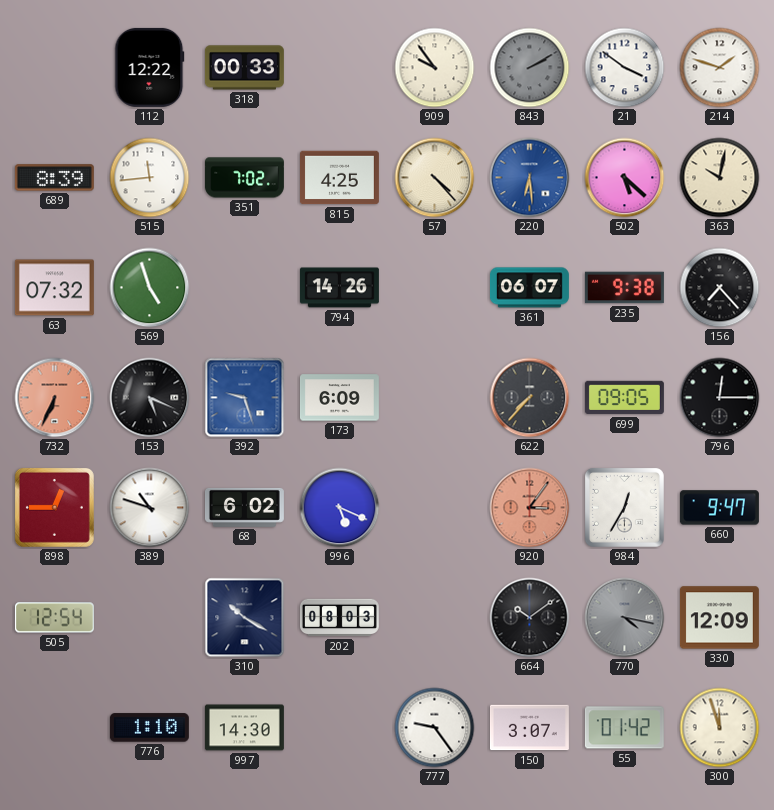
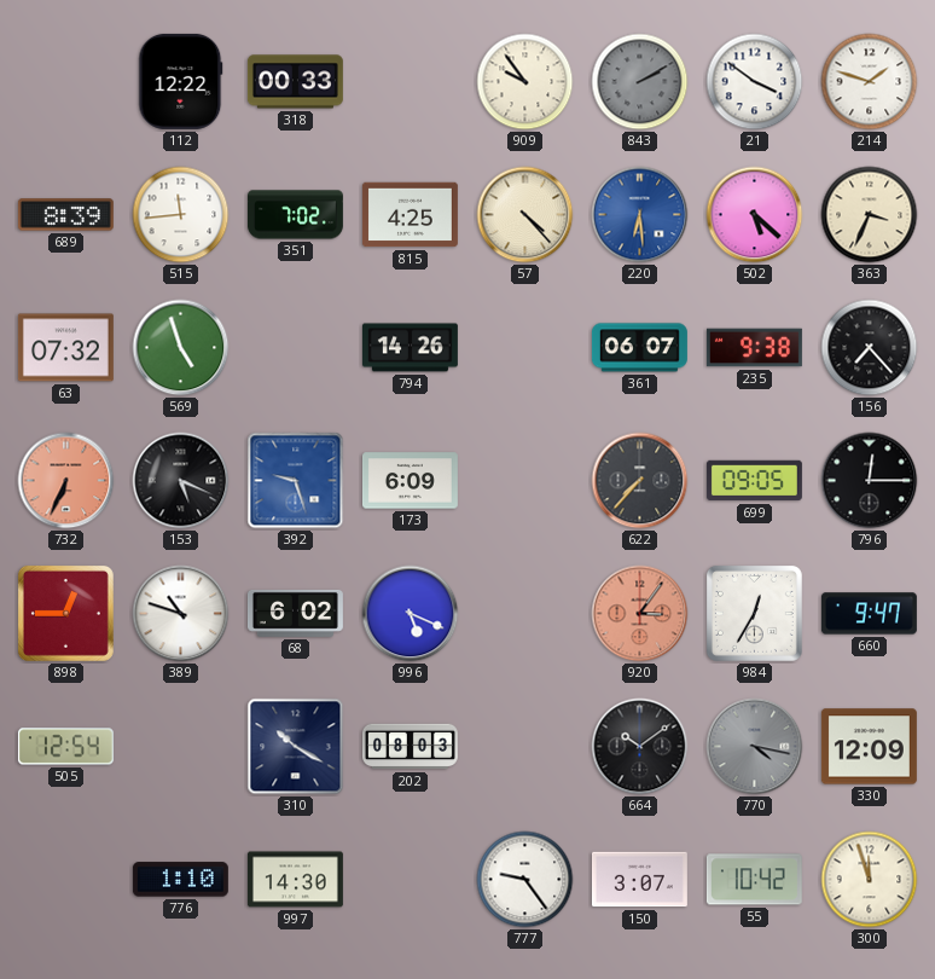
363: 10:02 -> 3:34
55: 01:42 -> 10:42
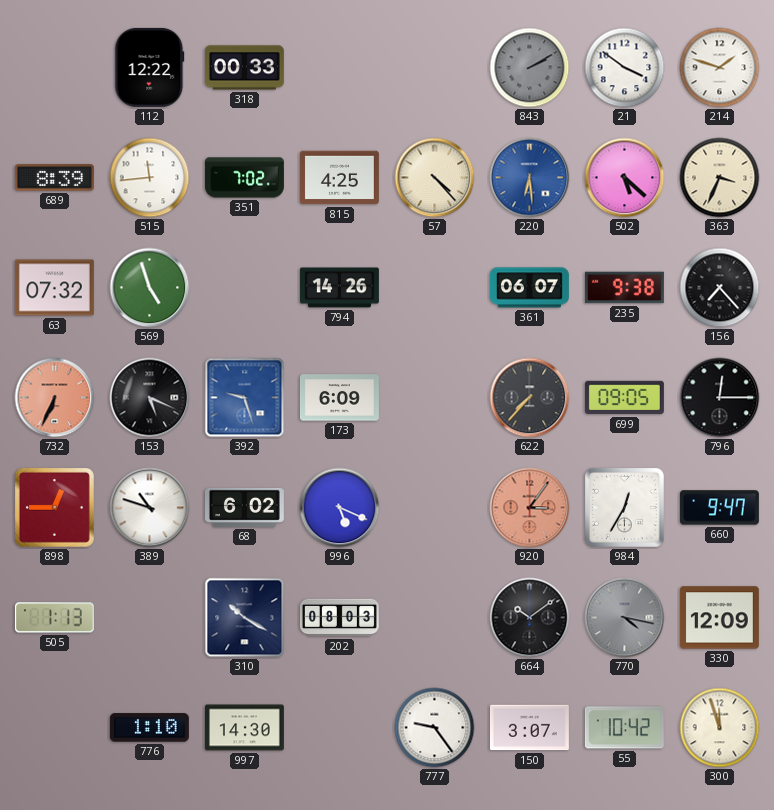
909: 9:54 -> none
505: 12:54 -> 1:13
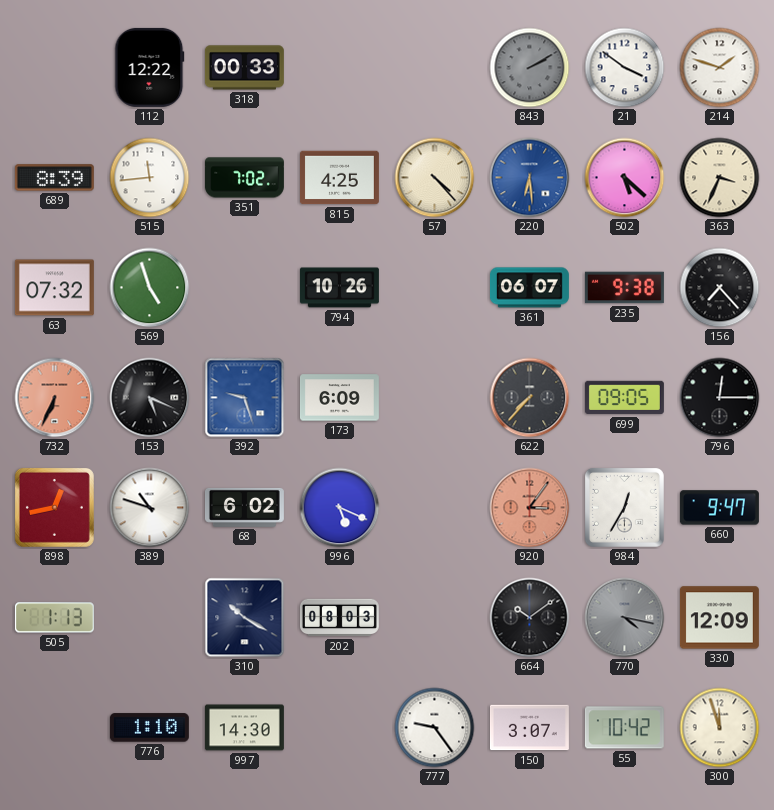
794: 14:26 -> 10:26
898: 12:45 -> 12:43
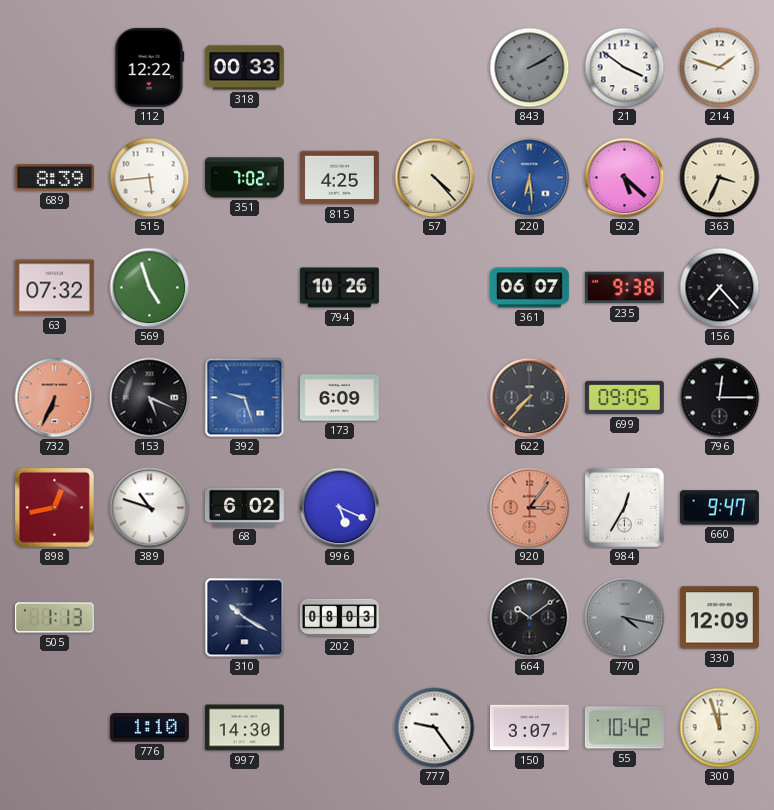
515: 11:44 -> 5:44
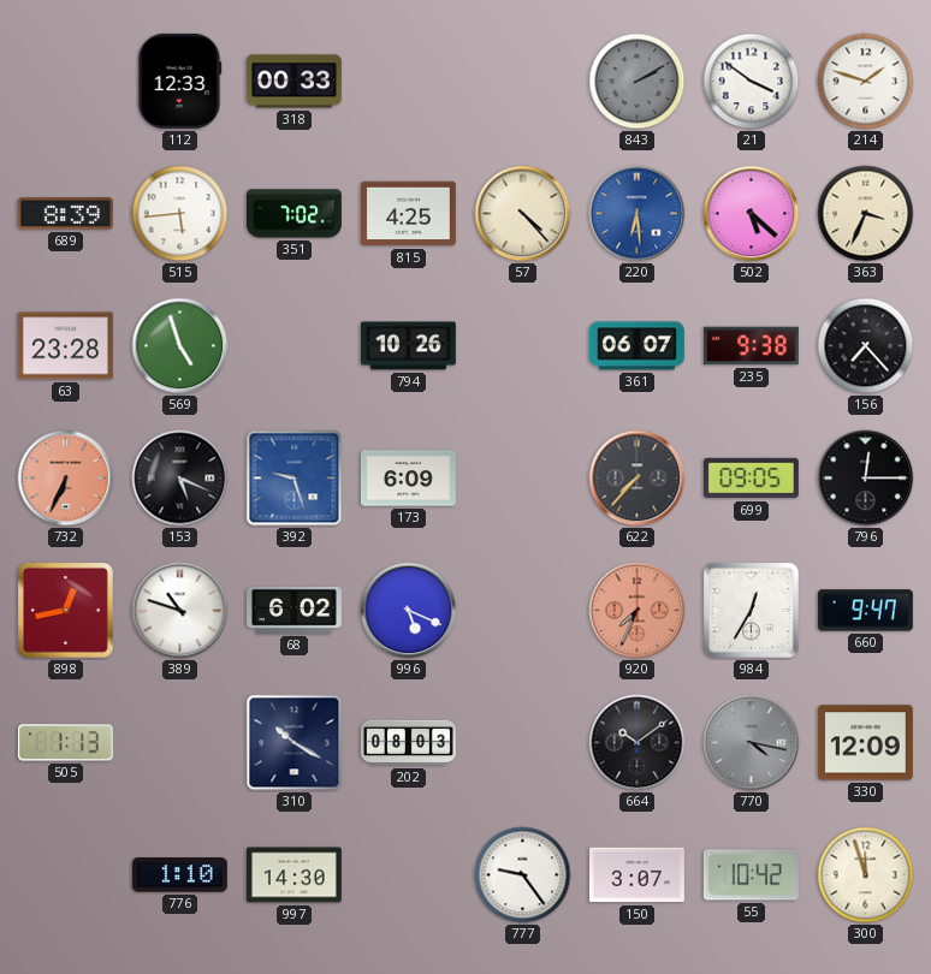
112: 12:22 -> 12:33
63: 07:32 -> 23:28
920: 3:06 -> 7:34
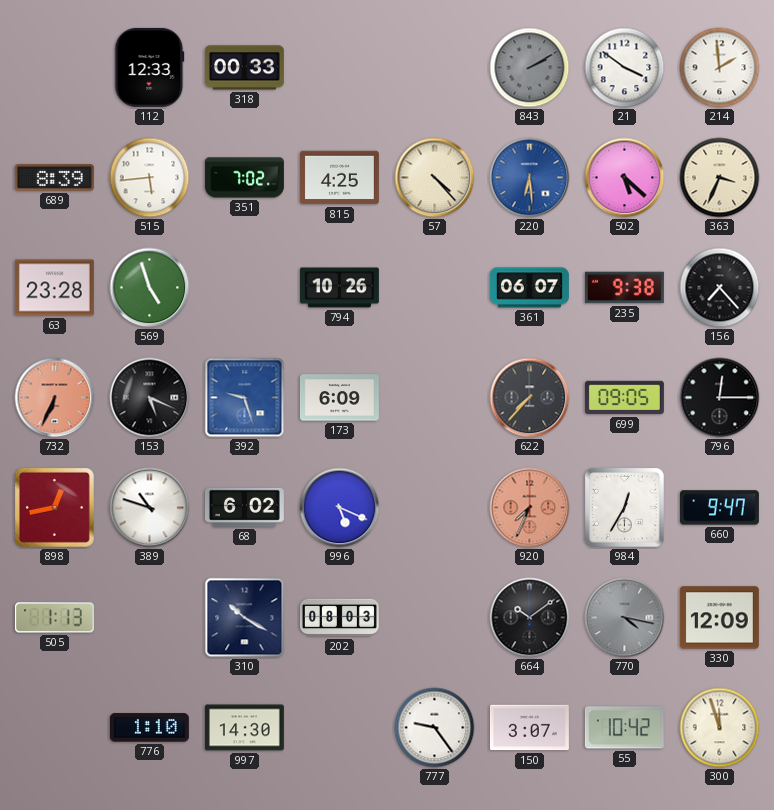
214: 1:48 -> 1:59
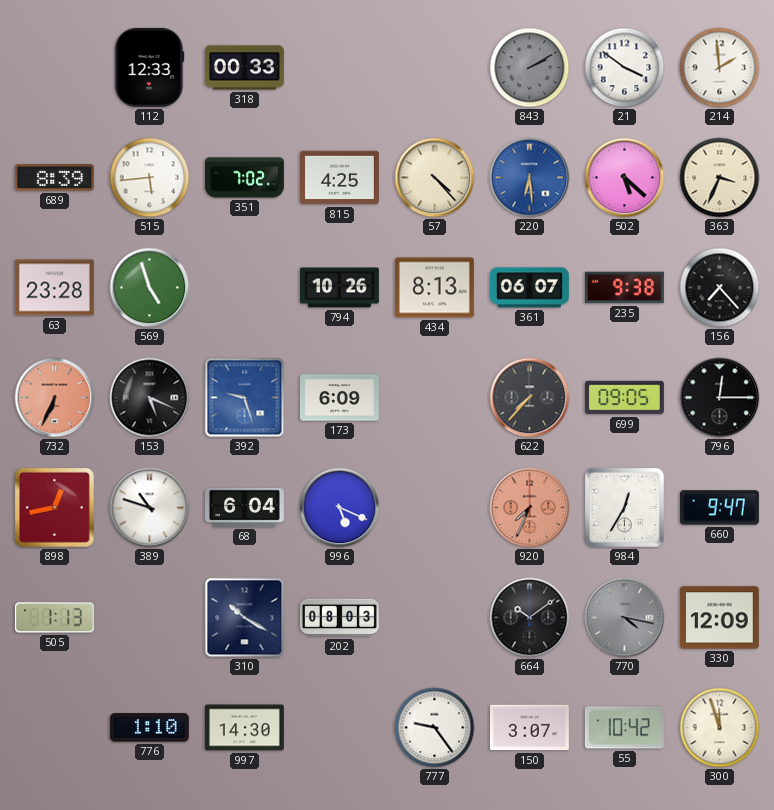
434: none -> 8:13
68: 6:02 -> 6:04
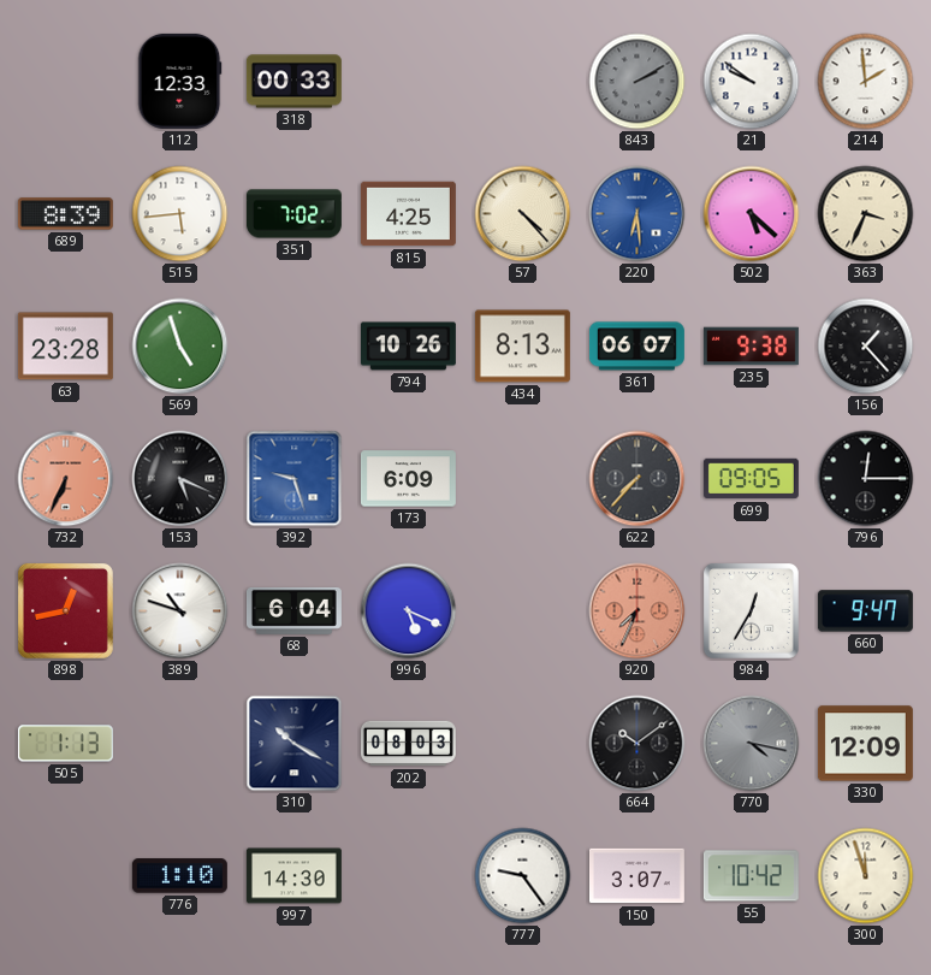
21: 3:51 -> 9:51
156: 7:23 -> 1:23
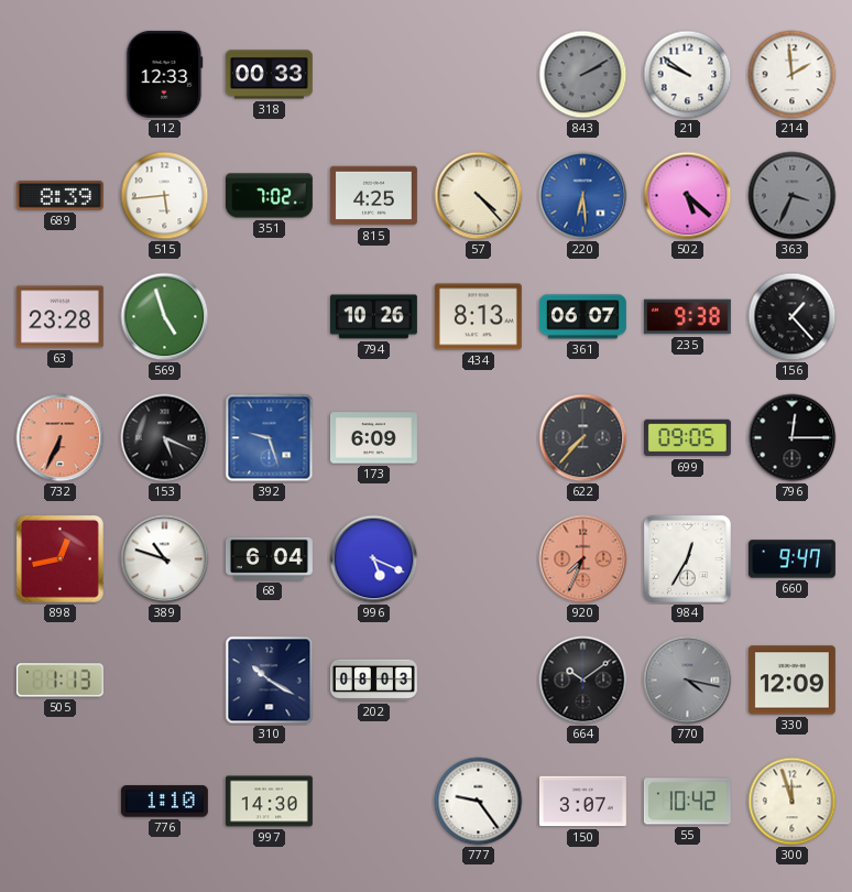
363 dial: cream -> grey
